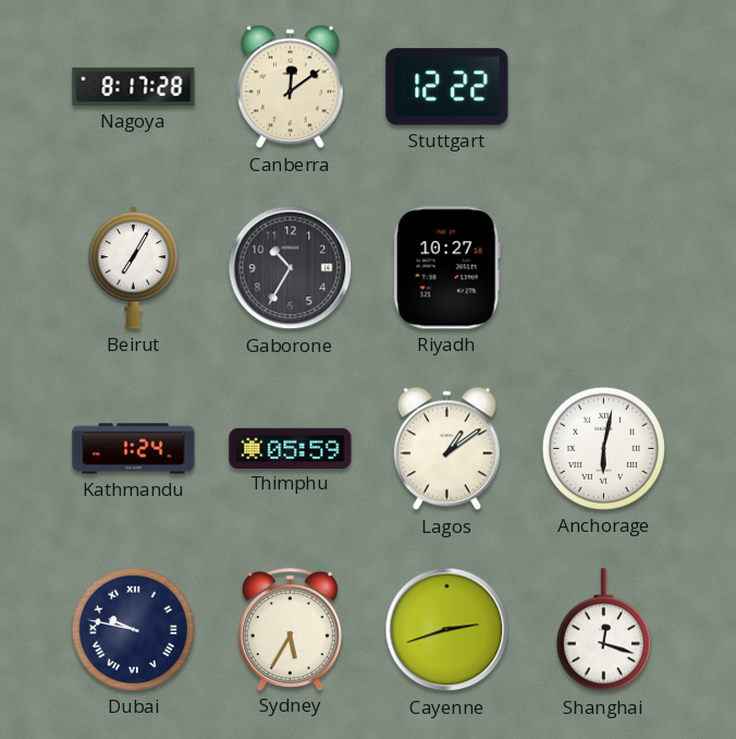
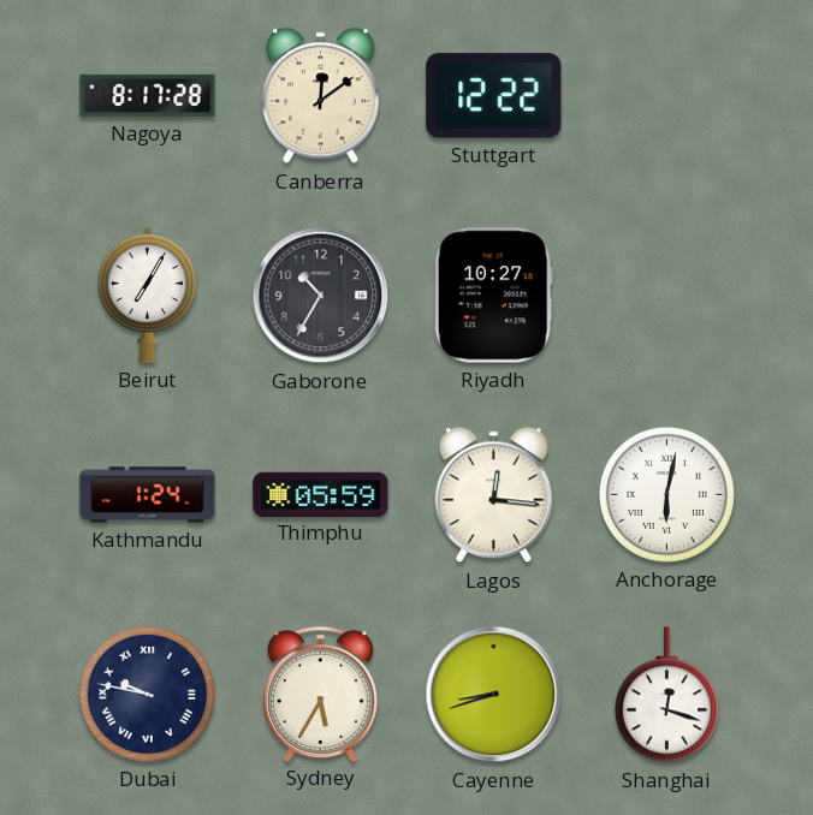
Lagos: 1:09 -> 12:16
Cayenne: 2:42 -> 8:42
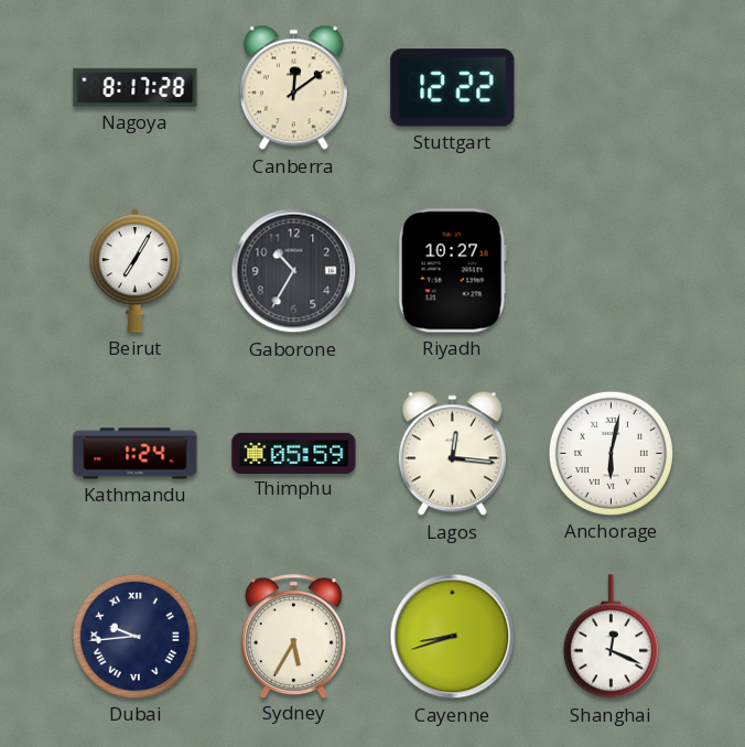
Dubai: 9:47 -> 9:44
Shanghai: 12:18 -> 12:19
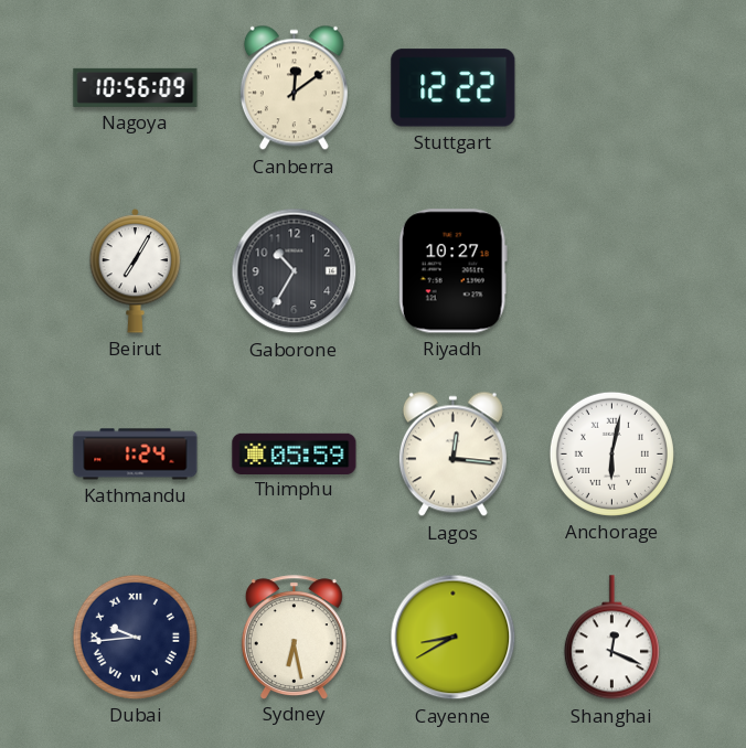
Nagoya: 8:17 -> 10:56
Sydney: 5:35 -> 6:28
Cayenne: 8:42 -> 8:40
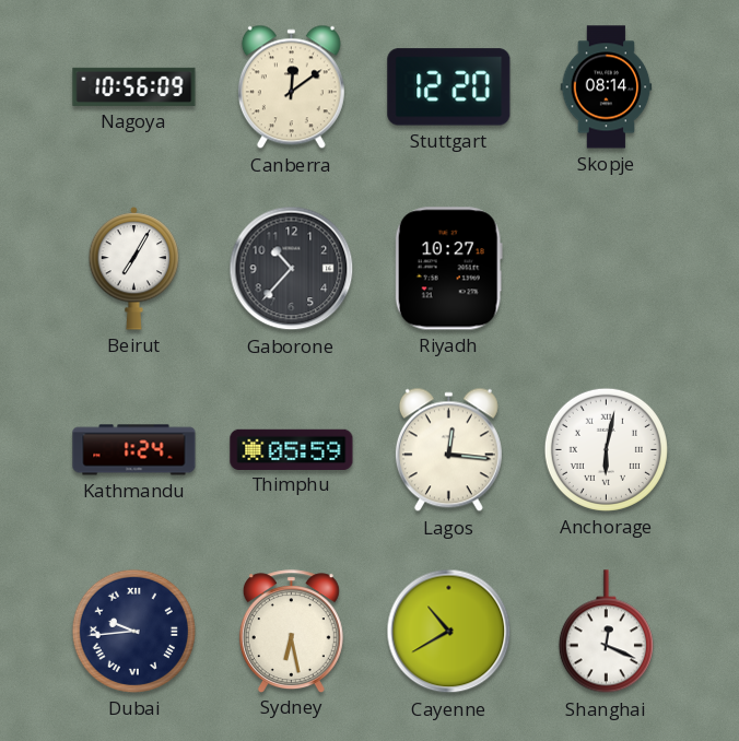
Stuttgart: 12:22 -> 12:20
Skopje: none -> 08:14
Gaborone: 10:35 -> 10:37
Cayenne: 8:40 -> 10:40
